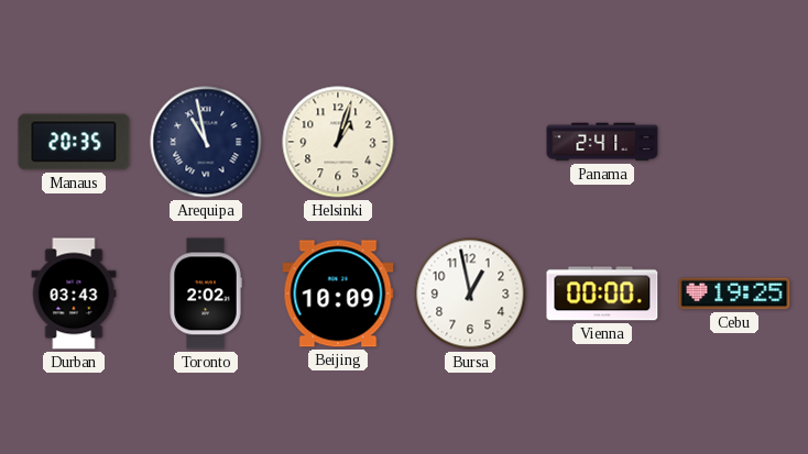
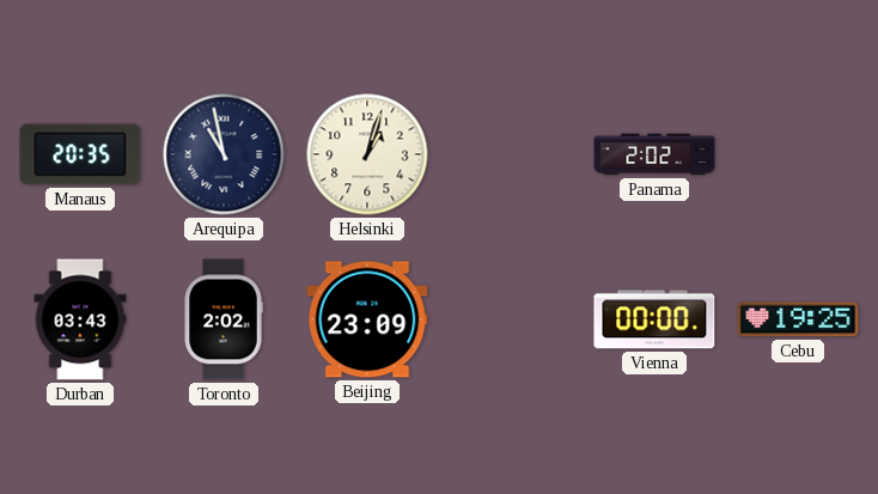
Panama: 2:41 -> 2:02
Beijing: 10:09 -> 23:09
Bursa: 12:58 -> none
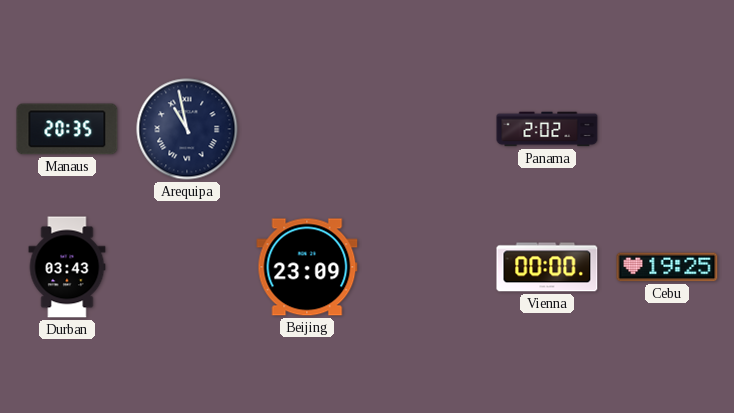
Helsinki: 1:03 -> none
Toronto: 2:02 -> none
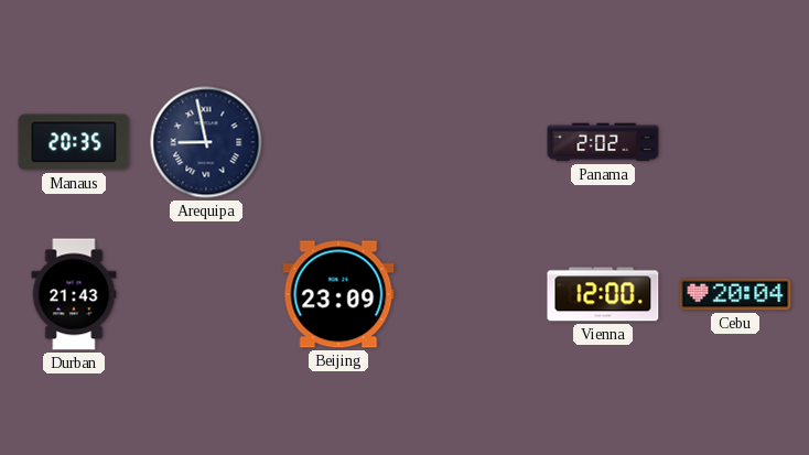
Arequipa: 10:58 -> 8:58
Durban: 03:43 -> 21:43
Vienna: 00:00 -> 12:00
Cebu: 19:25 -> 20:04
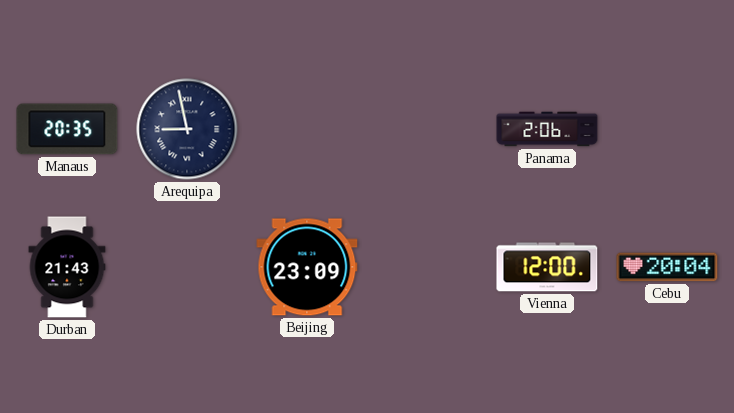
Panama: 2:02 -> 2:06
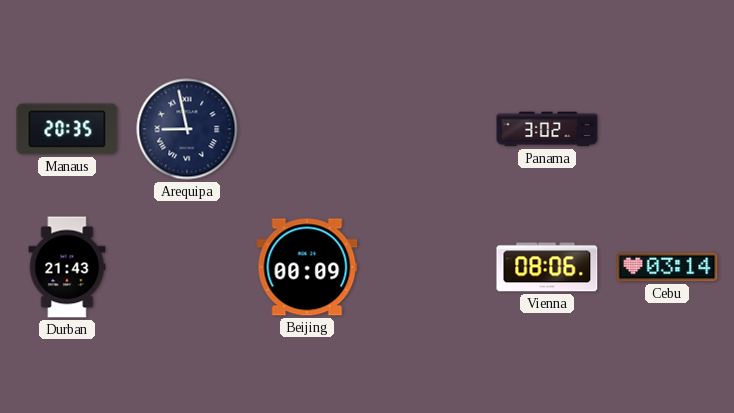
Panama: 2:06 -> 3:02
Beijing: 23:09 -> 00:09
Vienna: 12:00 -> 08:06
Cebu: 20:04 -> 03:14
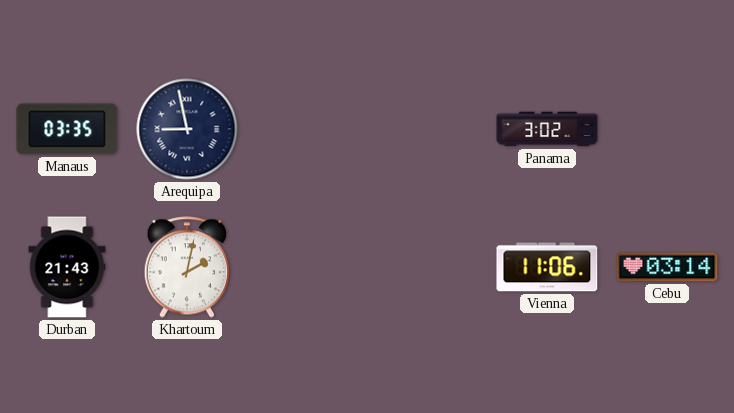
Manaus: 20:35 -> 03:35
Khartoum: none -> 2:02
Beijing: 00:09 -> none
Vienna: 08:06 -> 11:06
